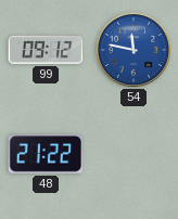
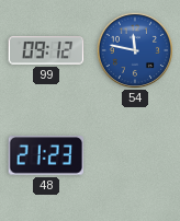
48: 21:22 -> 21:23
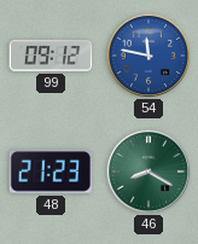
46: none -> 8:20
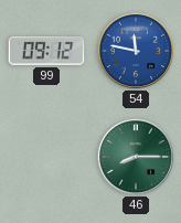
48: 21:23 -> none
46: 8:20 -> 8:15
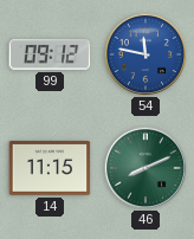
14: none -> 11:15
46: 8:15 -> 8:11
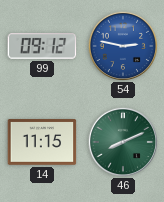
54: 11:47 -> 2:47
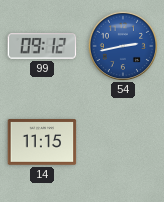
54: 2:47 -> 2:43
46: 8:11 -> none
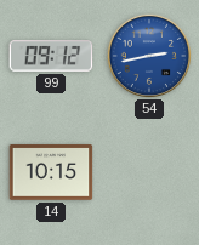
14: 11:15 -> 10:15
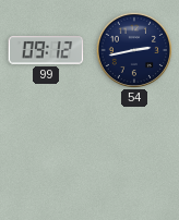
54 dial: blue -> navy
14: 10:15 -> none
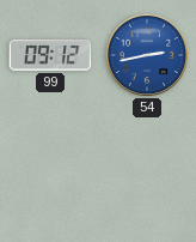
54 dial: navy -> blue
